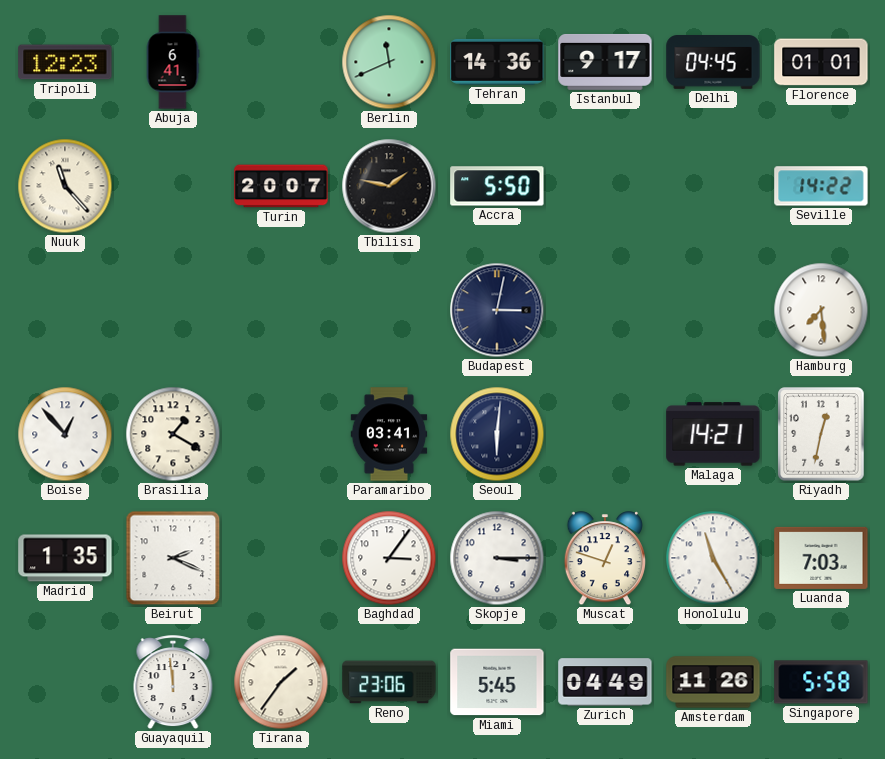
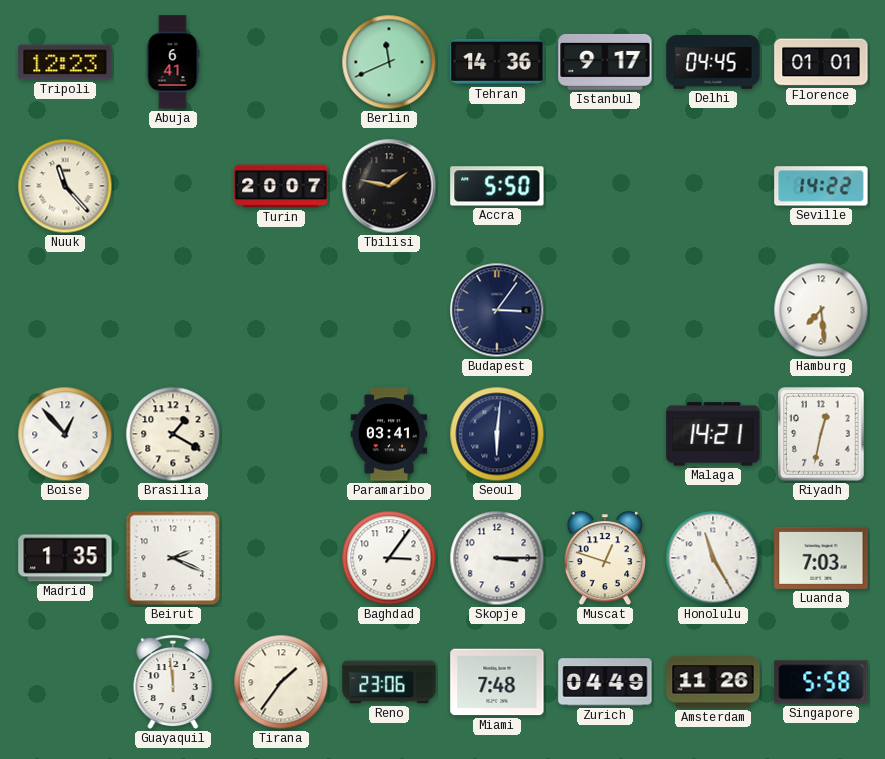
Budapest: 3:02 -> 3:06
Miami: 5:45 -> 7:48
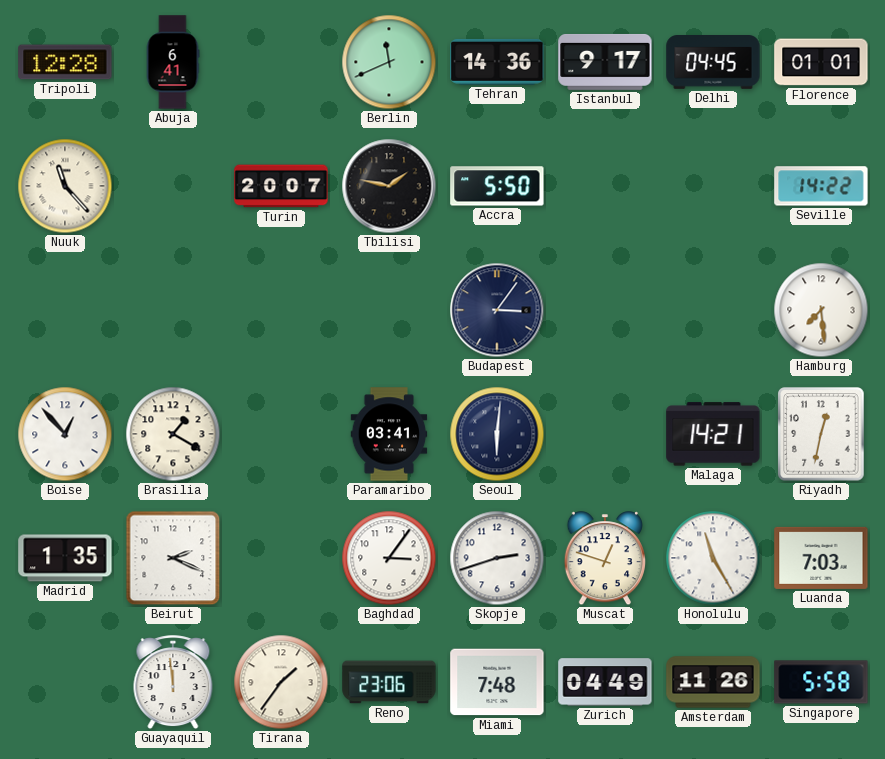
Tripoli: 12:23 -> 12:28
Skopje: 3:15 -> 2:42
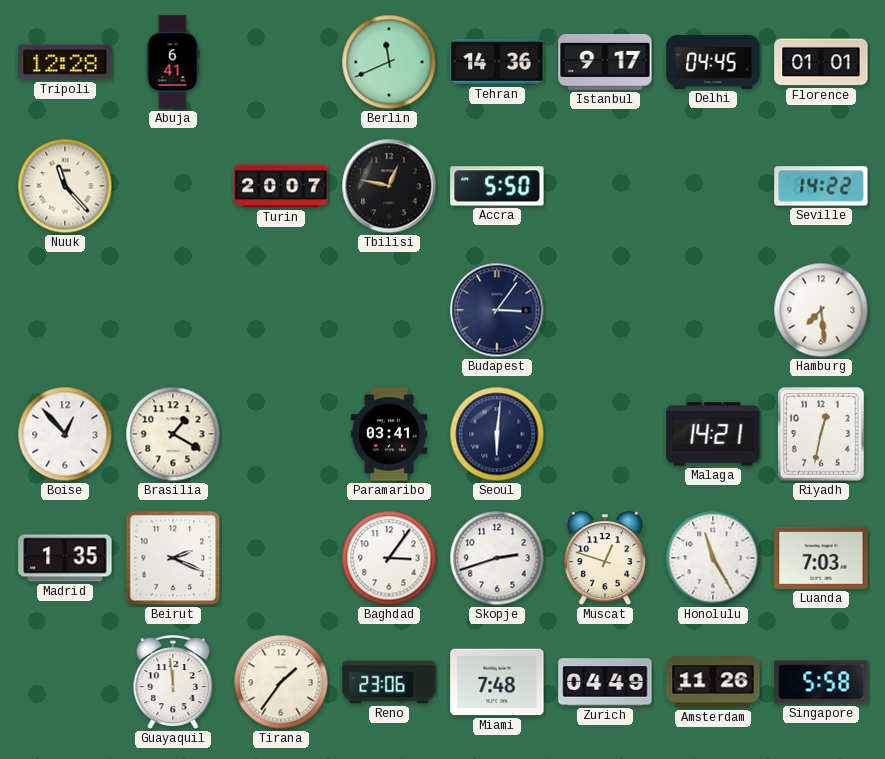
Tbilisi: 1:47 -> 12:47
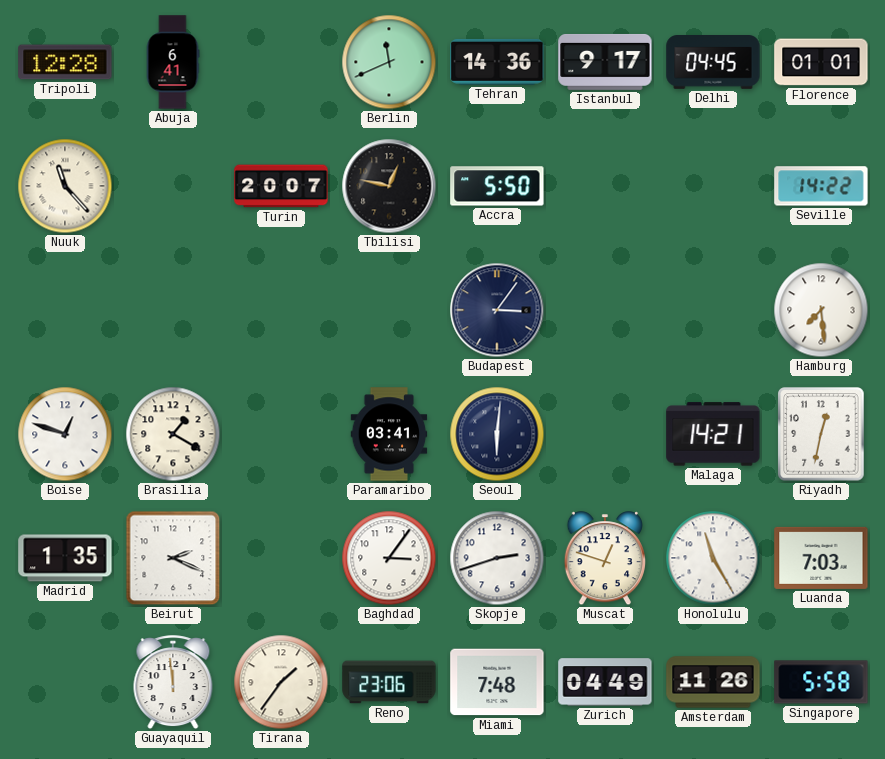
Boise: 12:53 -> 12:48
